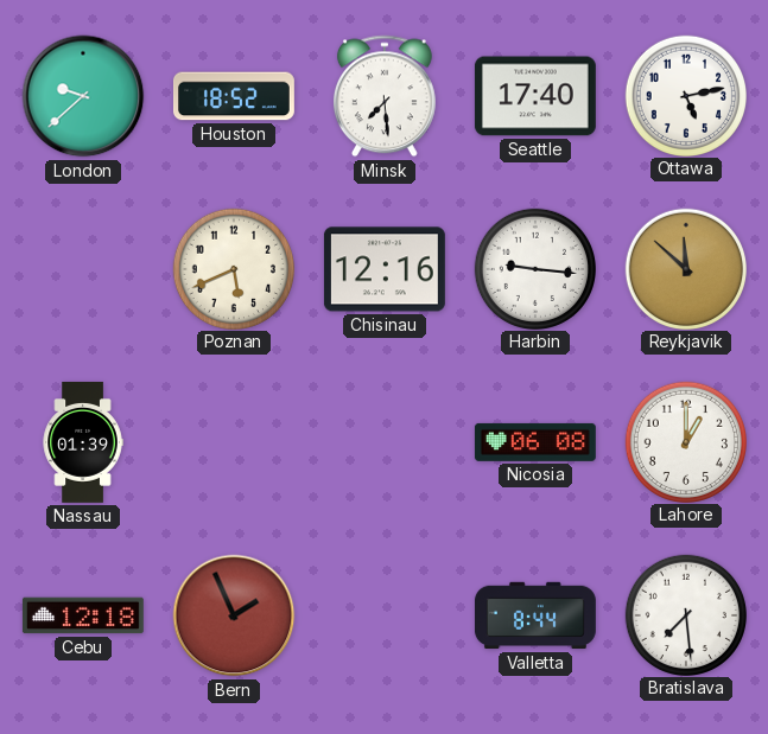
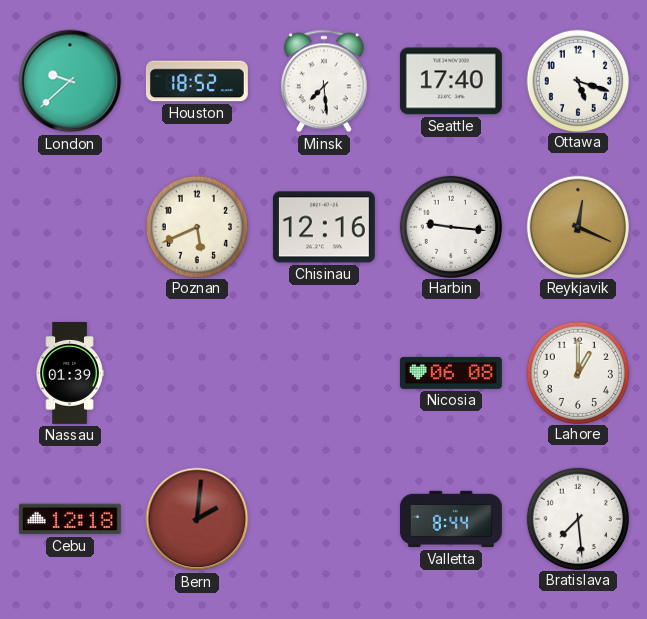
Ottawa: 5:13 -> 5:18
Reykjavik: 11:52 -> 12:19
Bern: 1:56 -> 2:01
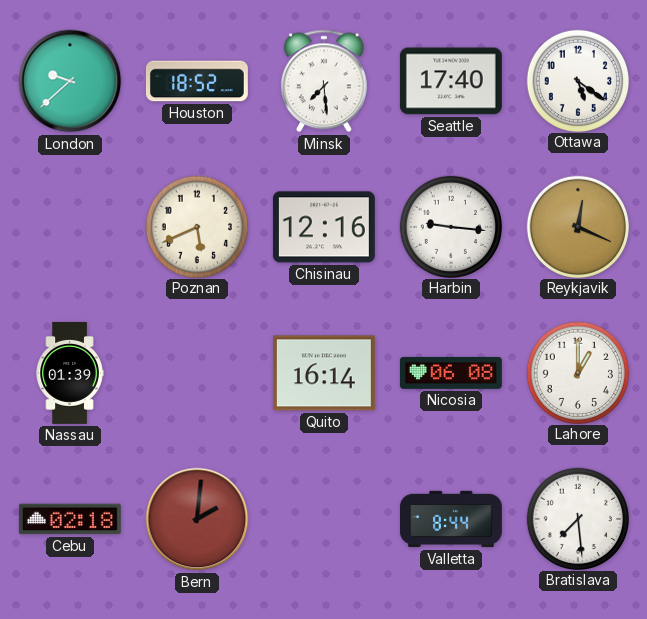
Ottawa: 5:18 -> 5:21
Quito: none -> 16:14
Cebu: 12:18 -> 02:18
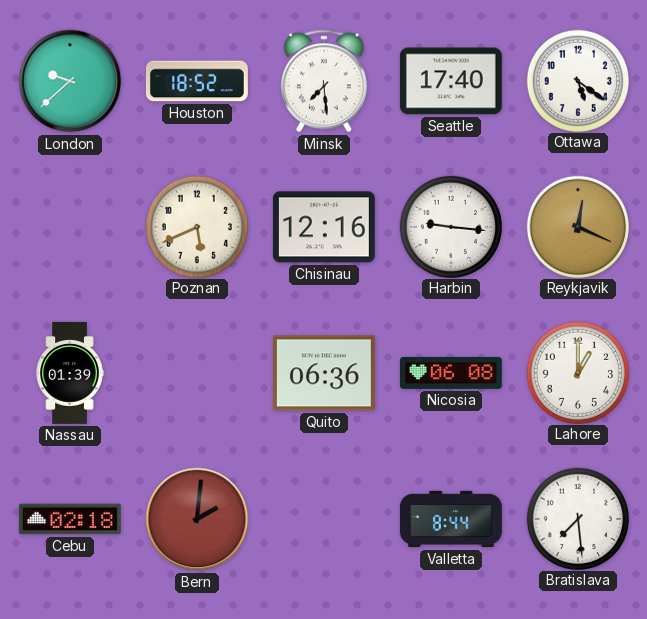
Quito: 16:14 -> 06:36
